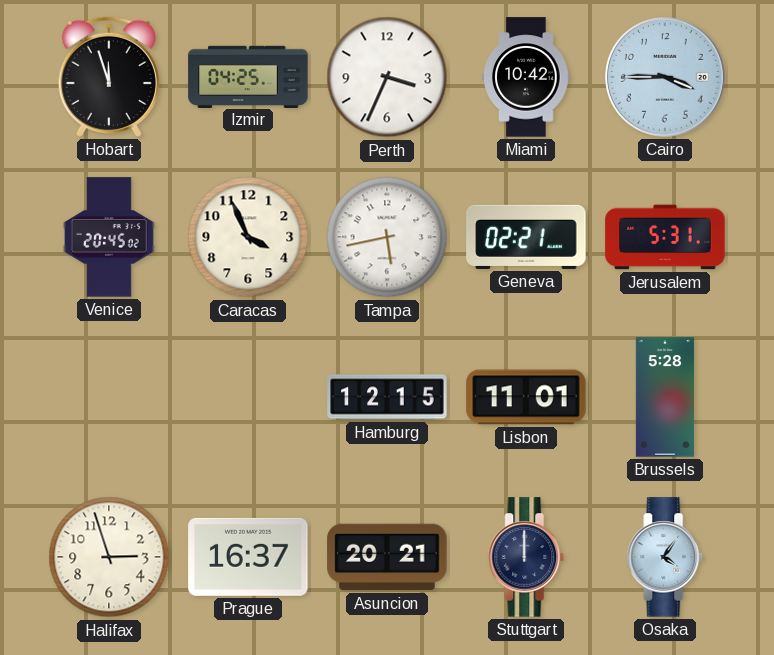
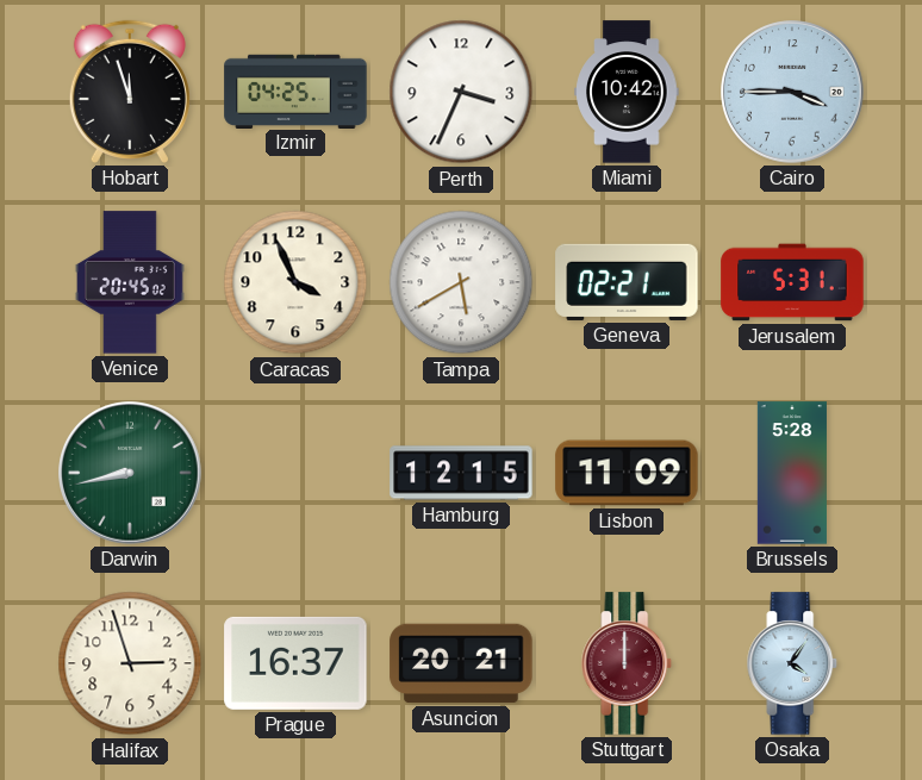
Tampa: 5:43 -> 5:40
Darwin: none -> 8:43
Lisbon: 11:01 -> 11:09
Stuttgart dial: navy -> burgundy
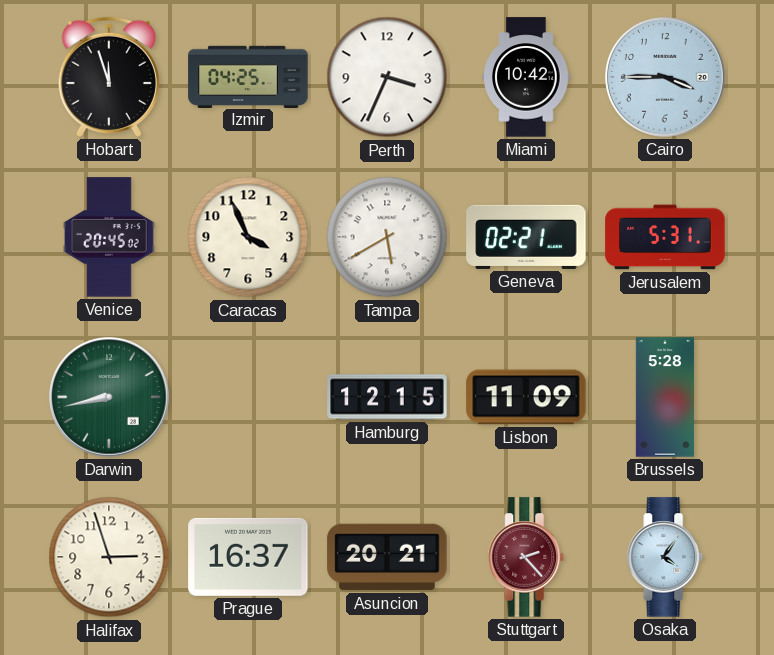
Stuttgart: 12:00 -> 2:23
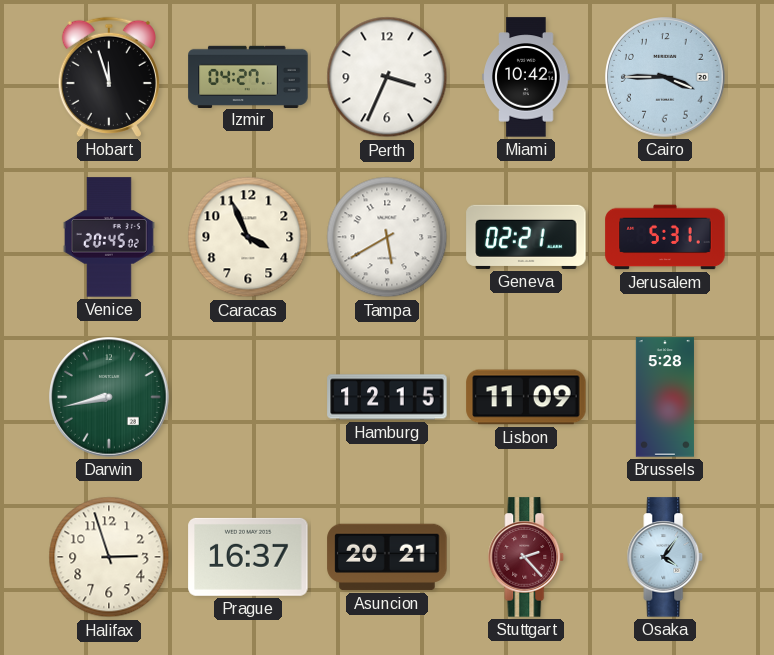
Izmir: 04:25 -> 04:27
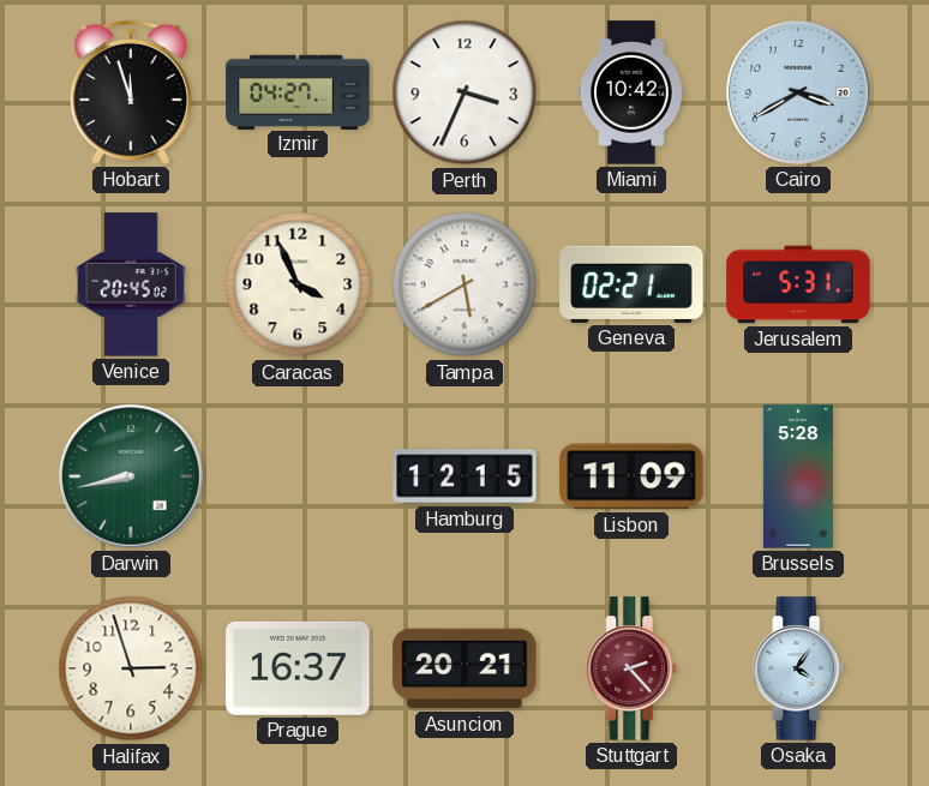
Cairo: 3:45 -> 3:40
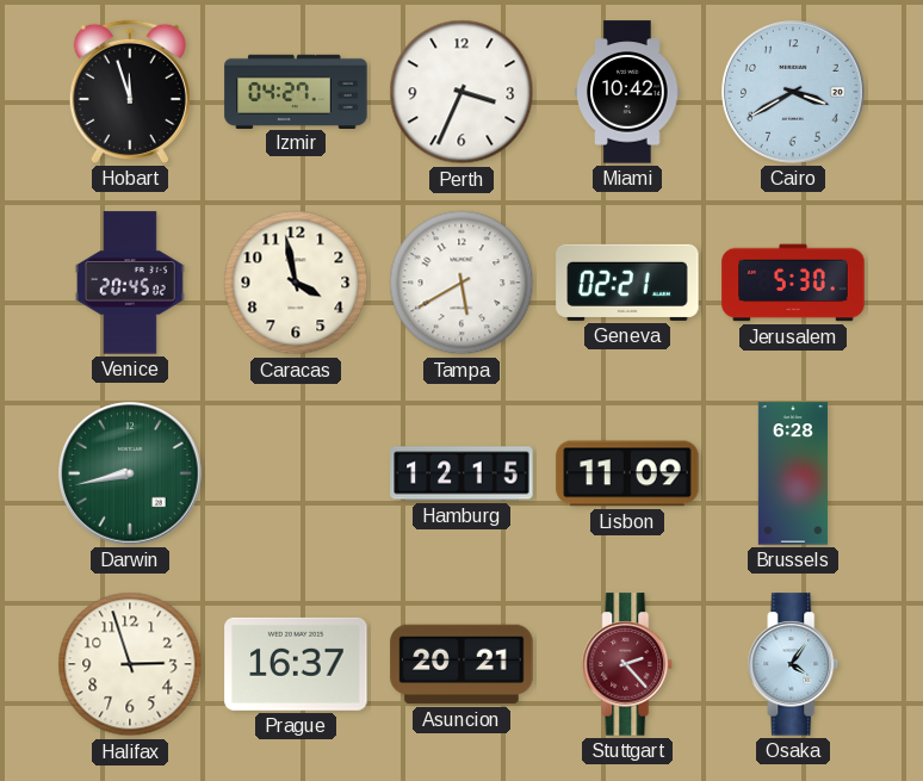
Caracas: 3:56 -> 3:58
Jerusalem: 5:31 -> 5:30
Brussels: 5:28 -> 6:28
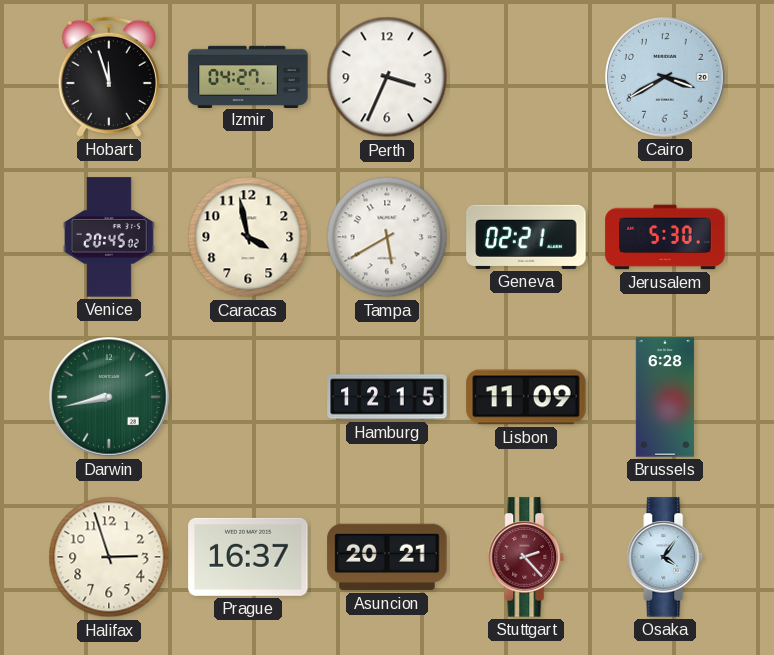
Miami: 10:42 -> none
